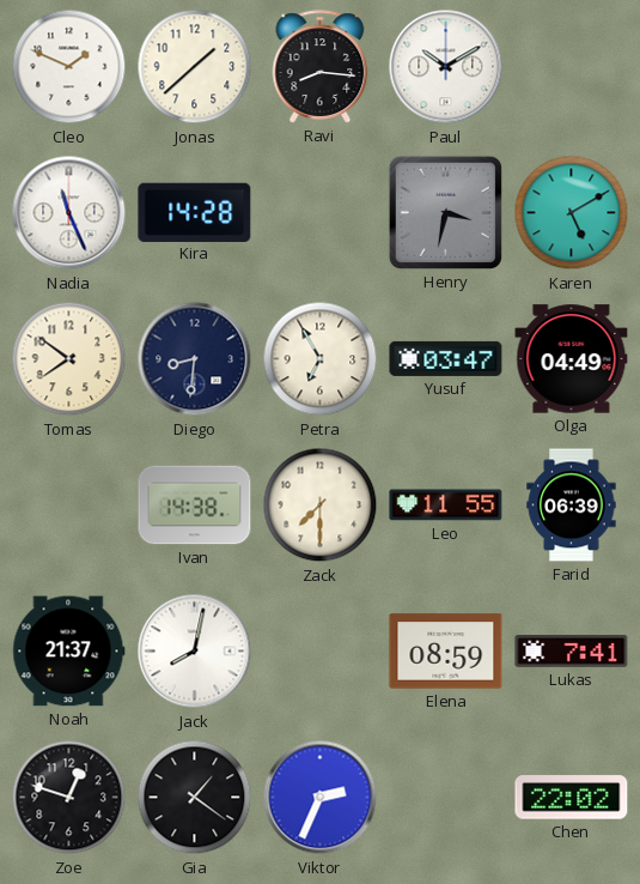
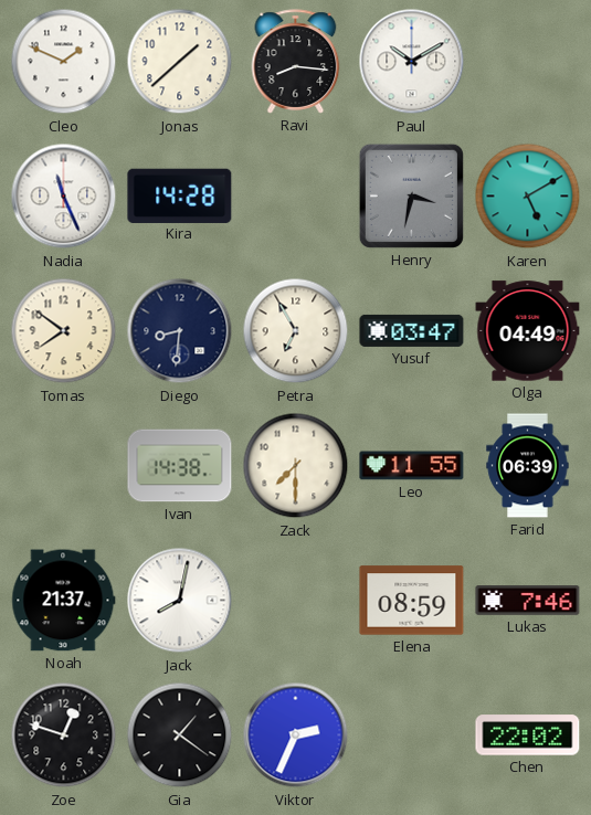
Lukas: 7:41 -> 7:46
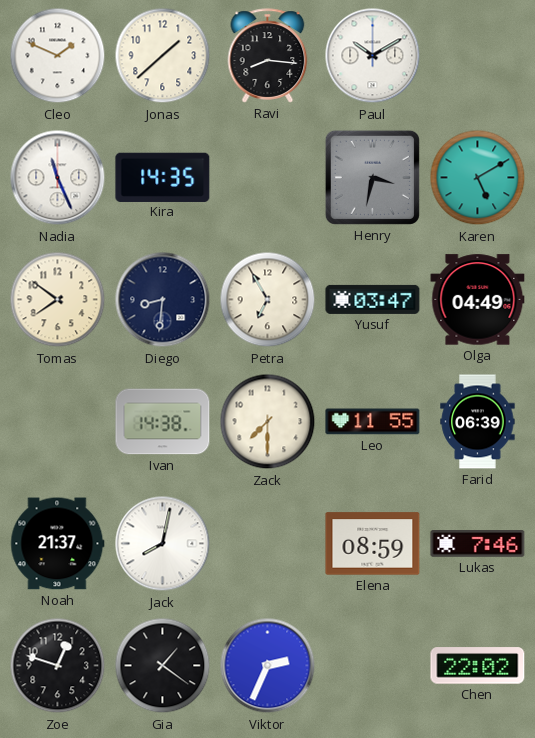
Kira: 14:28 -> 14:35
